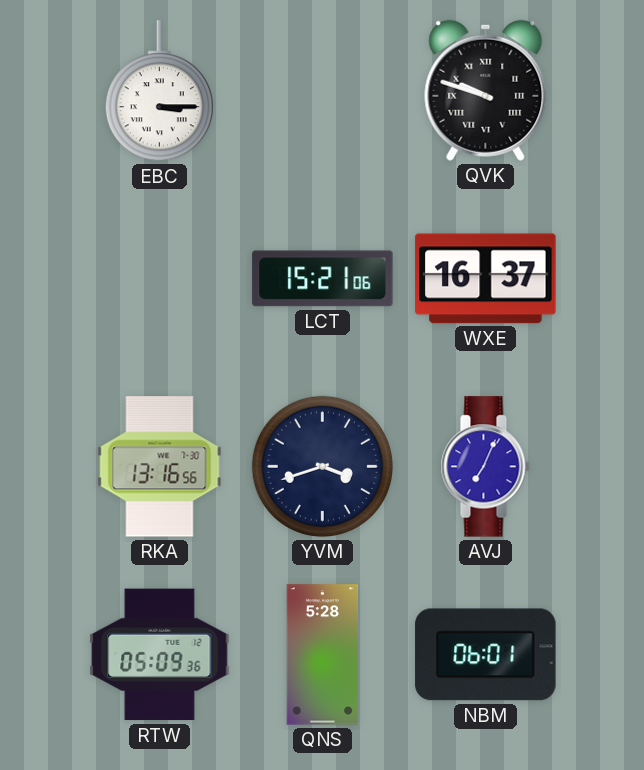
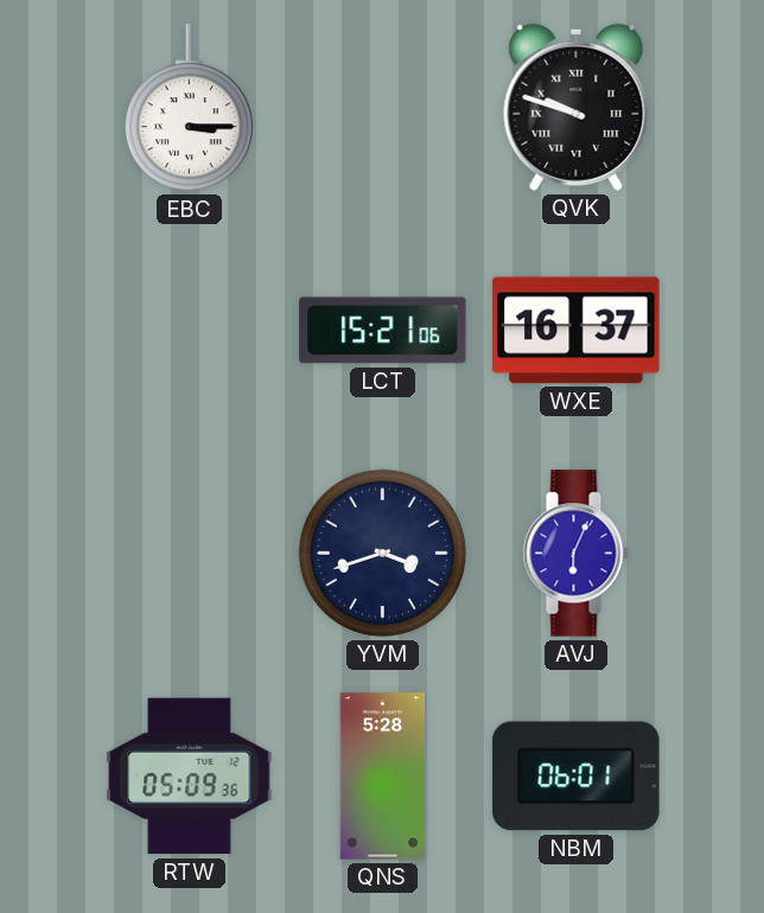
RKA: 13:16 -> none
AVJ: 7:04 -> 6:04
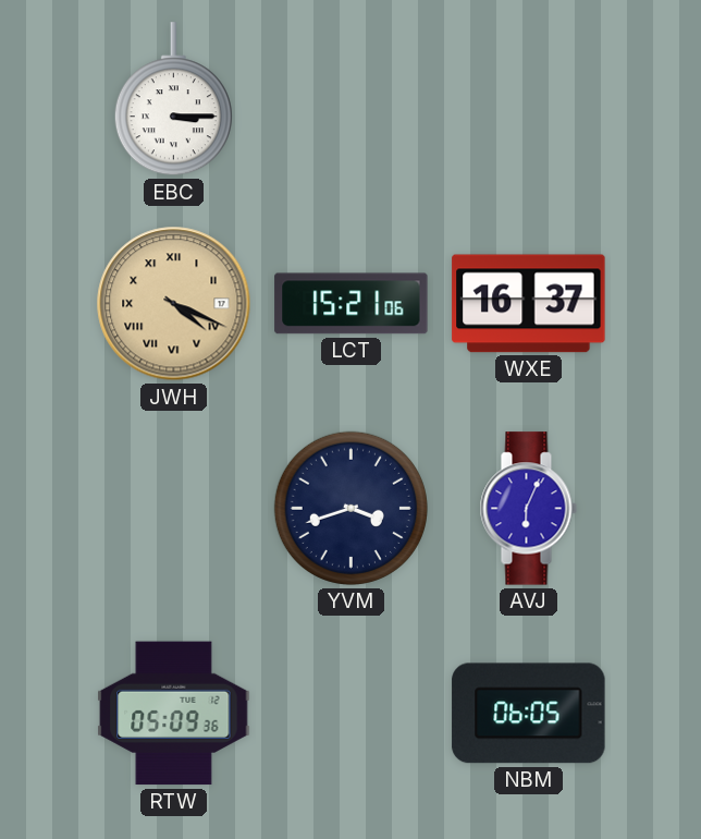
QVK: 9:48 -> none
JWH: none -> 4:19
QNS: 5:28 -> none
NBM: 06:01 -> 06:05
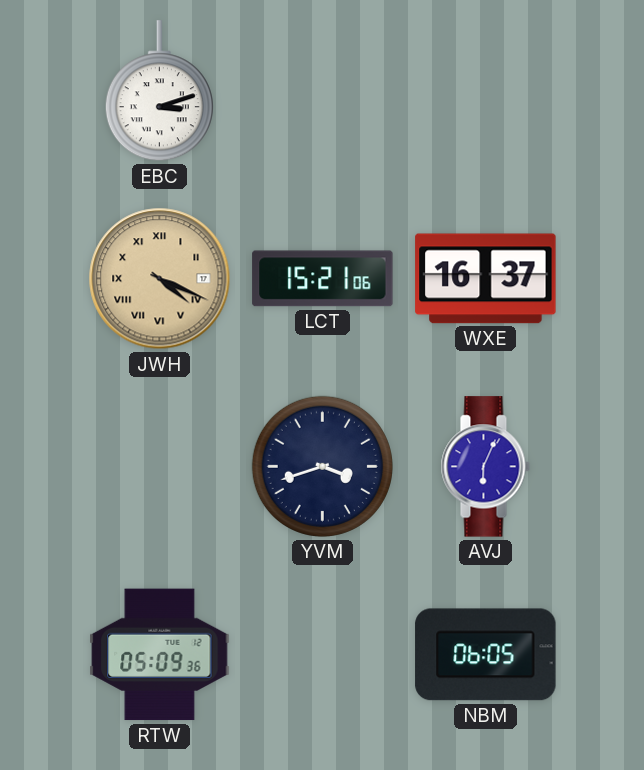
EBC: 3:15 -> 3:12
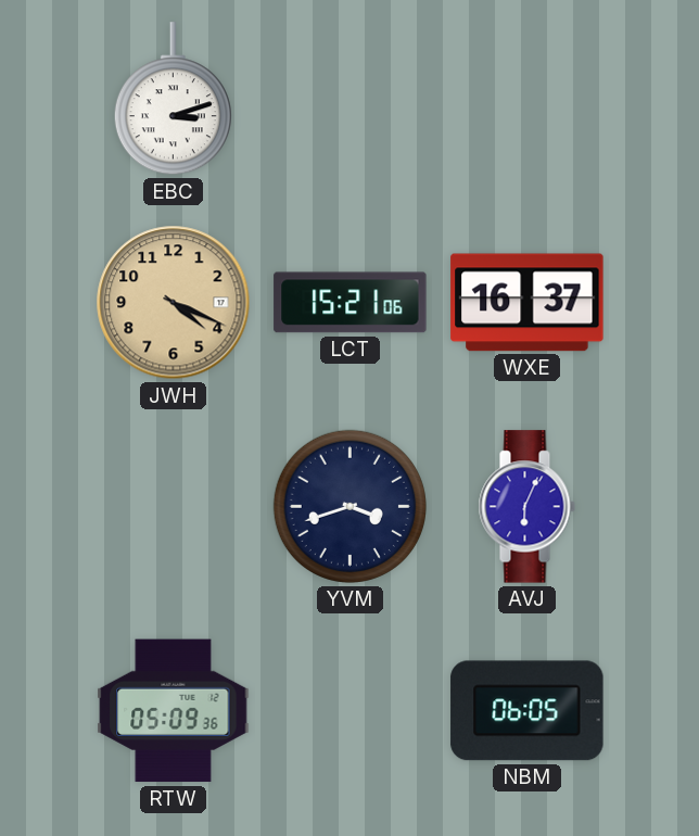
JWH numerals: Roman -> Arabic
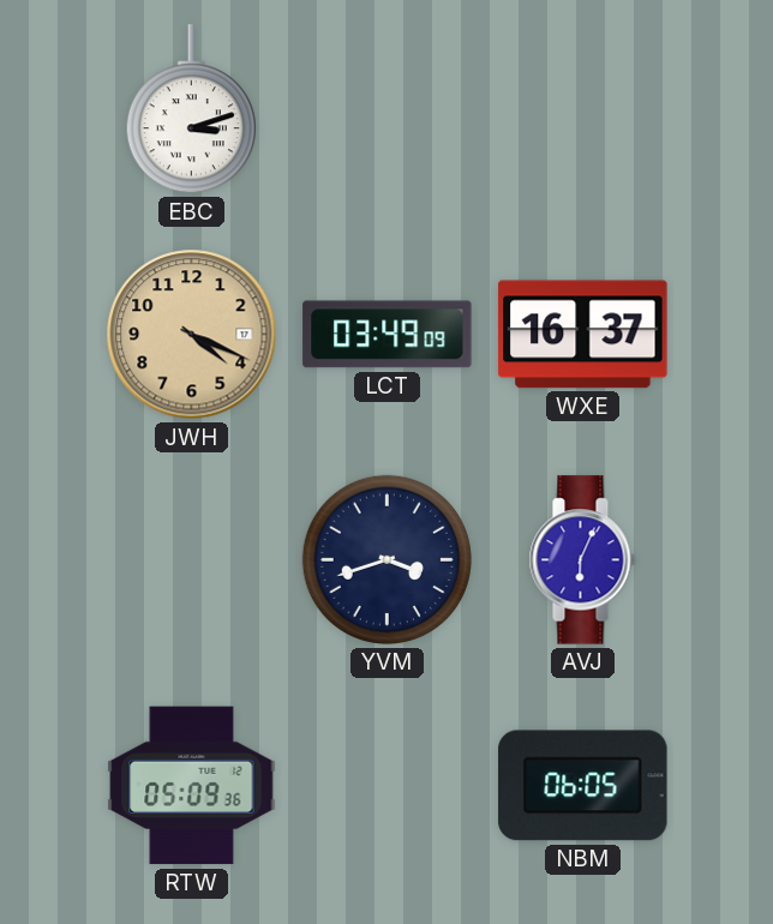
LCT: 15:21 -> 03:49
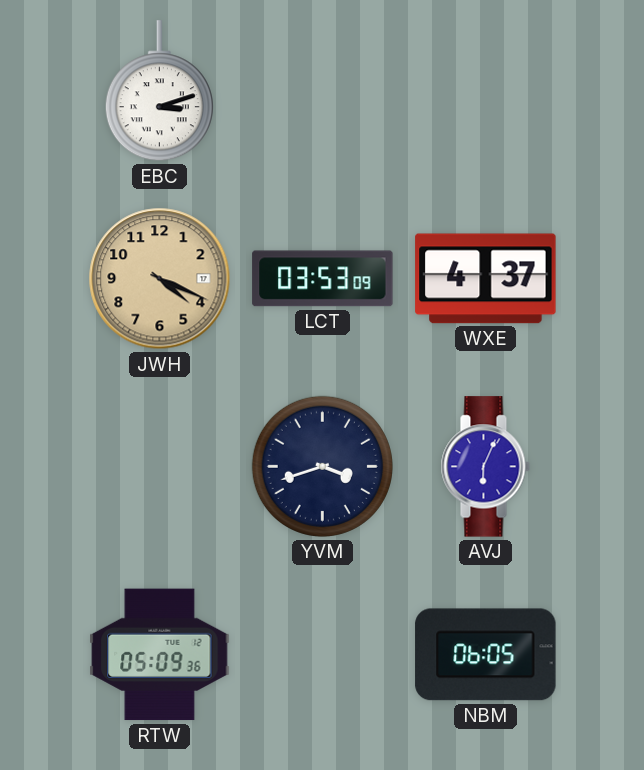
LCT: 03:49 -> 03:53
WXE: 16:37 -> 4:37
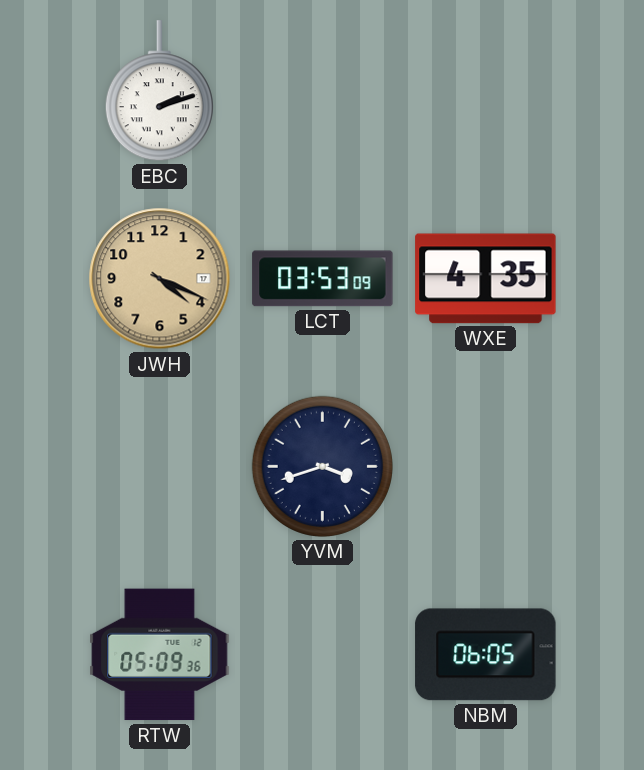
EBC: 3:12 -> 2:12
WXE: 4:37 -> 4:35
AVJ: 6:04 -> none
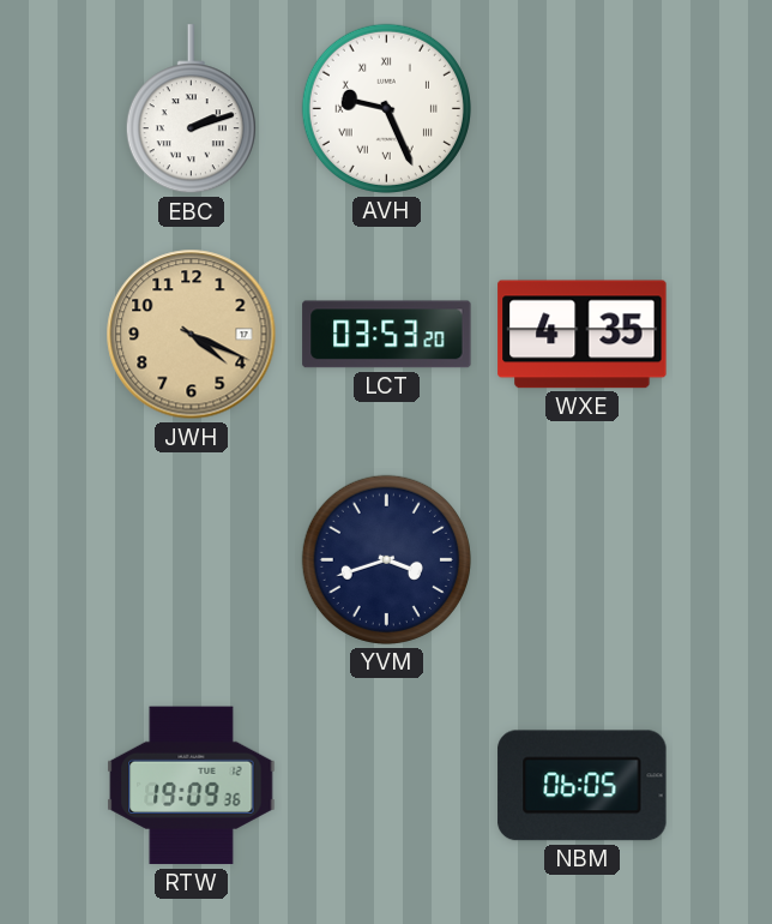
AVH: none -> 9:26
LCT: 03:53:09 -> 03:53:20
RTW: 05:09 -> 19:09
